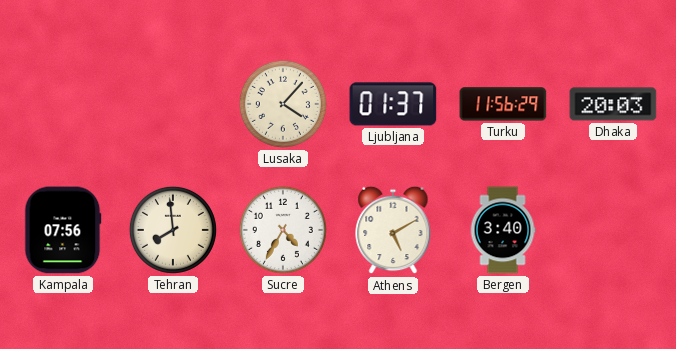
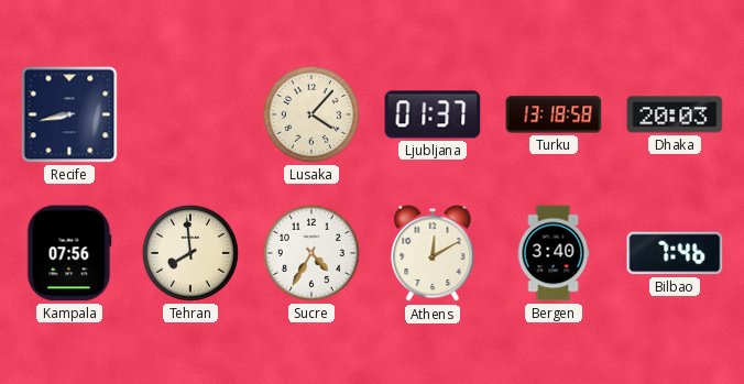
Recife: none -> 8:43
Turku: 11:56 -> 13:18
Athens: 5:10 -> 12:10
Bilbao: none -> 7:46
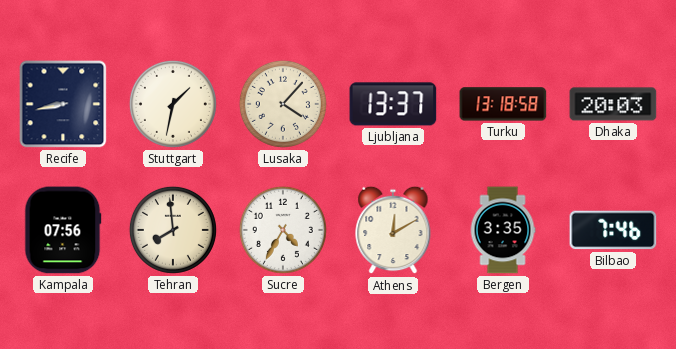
Stuttgart: none -> 1:32
Ljubljana: 01:37 -> 13:37
Bergen: 3:40 -> 3:35
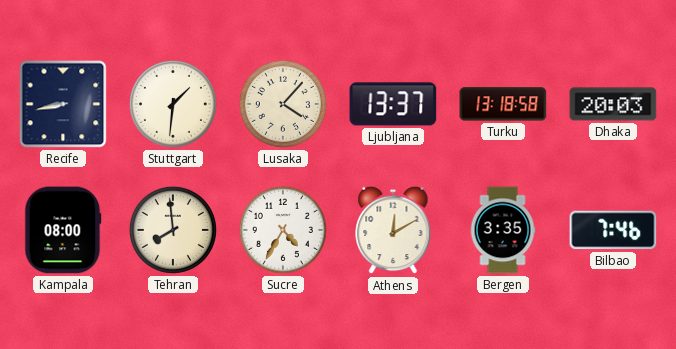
Stuttgart: 1:32 -> 1:31
Kampala: 07:56 -> 08:00
